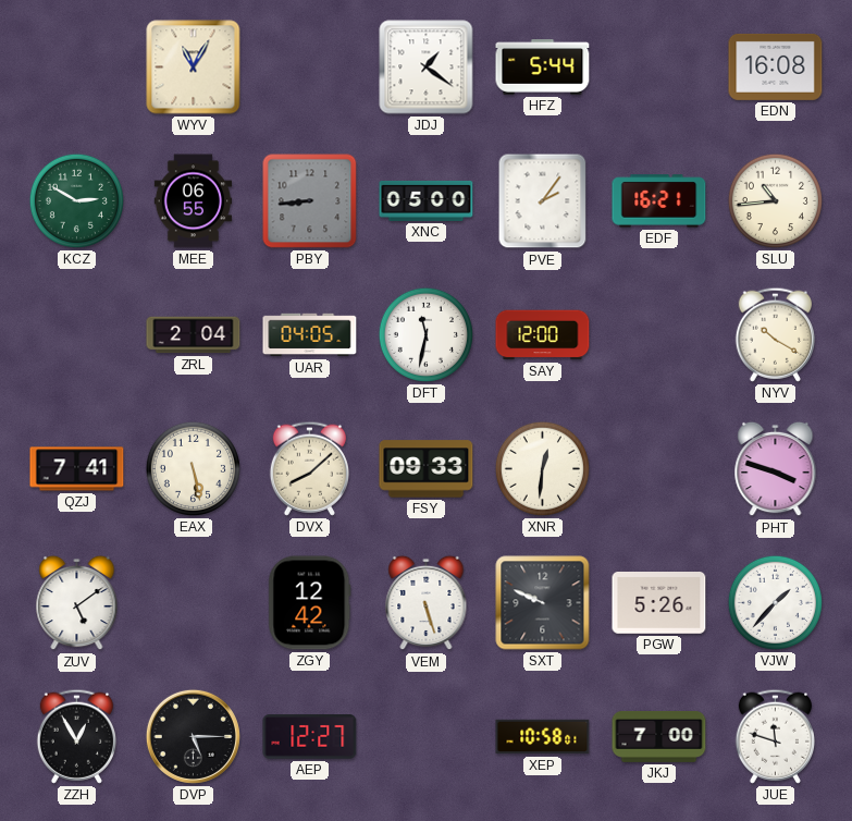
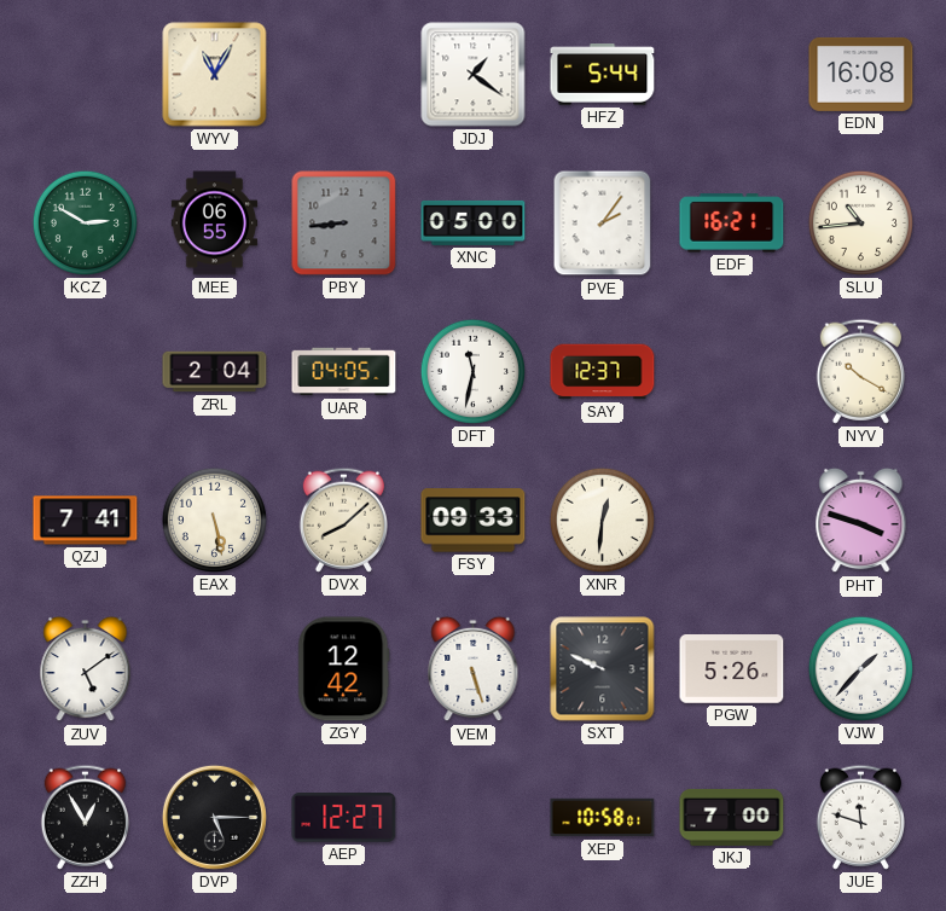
SAY: 12:00 -> 12:37
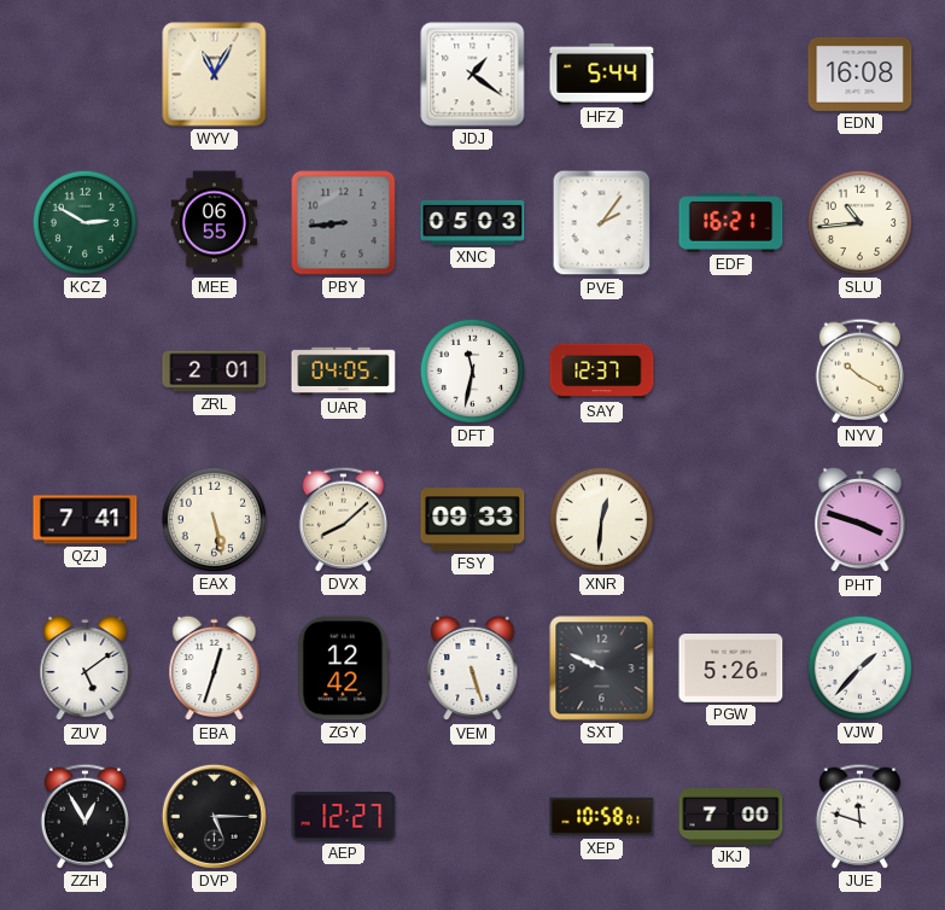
XNC: 05:00 -> 05:03
ZRL: 2:04 -> 2:01
EBA: none -> 12:33
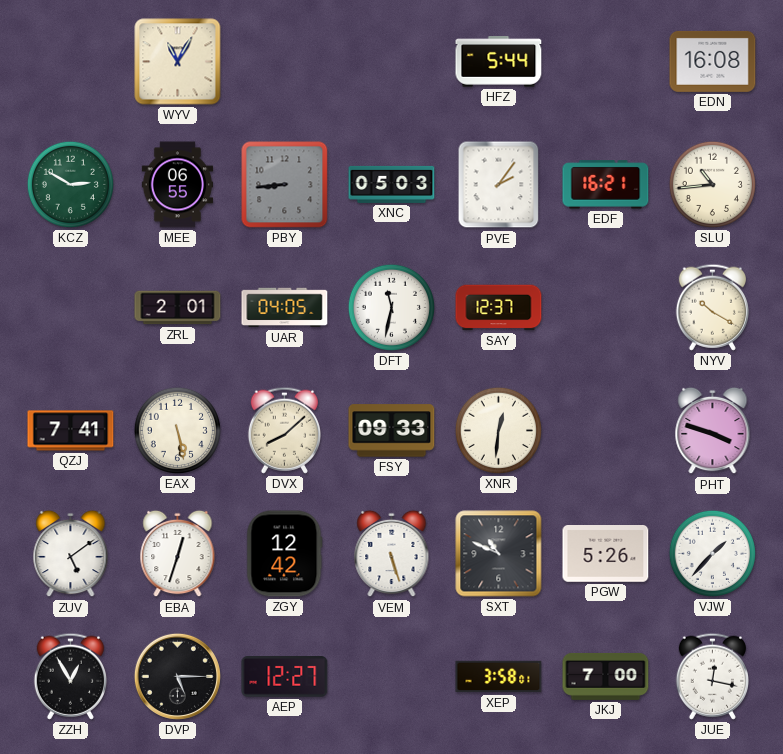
JDJ: 1:21 -> none
SXT: 9:49 -> 10:49
XEP: 10:58 -> 3:58
JUE: 11:48 -> 12:17
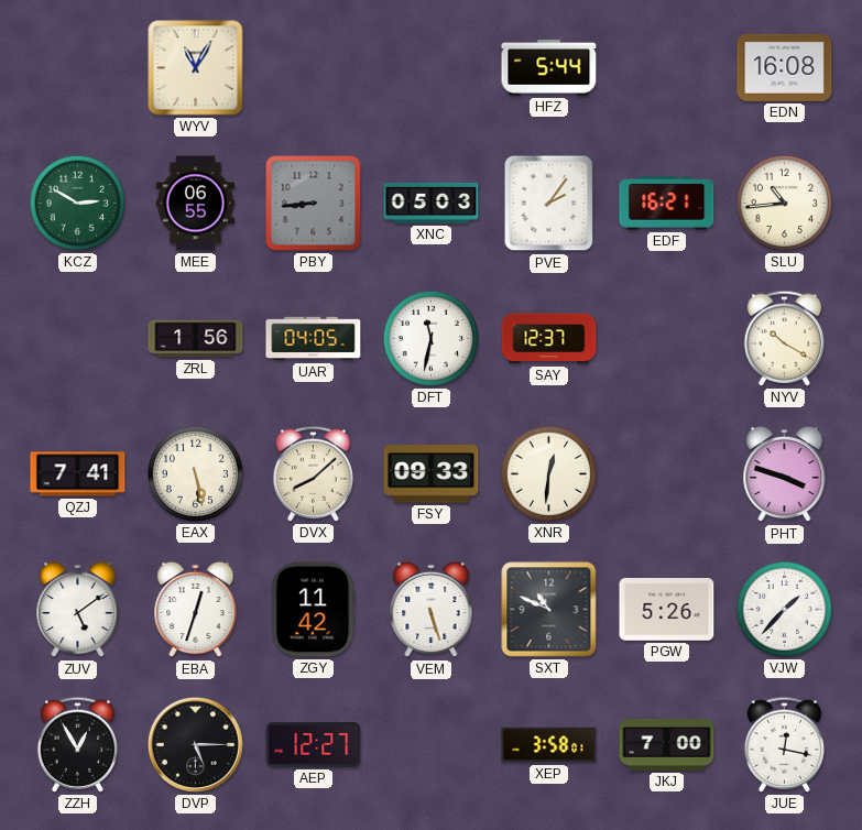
ZRL: 2:01 -> 1:56
ZGY: 12:42 -> 11:42
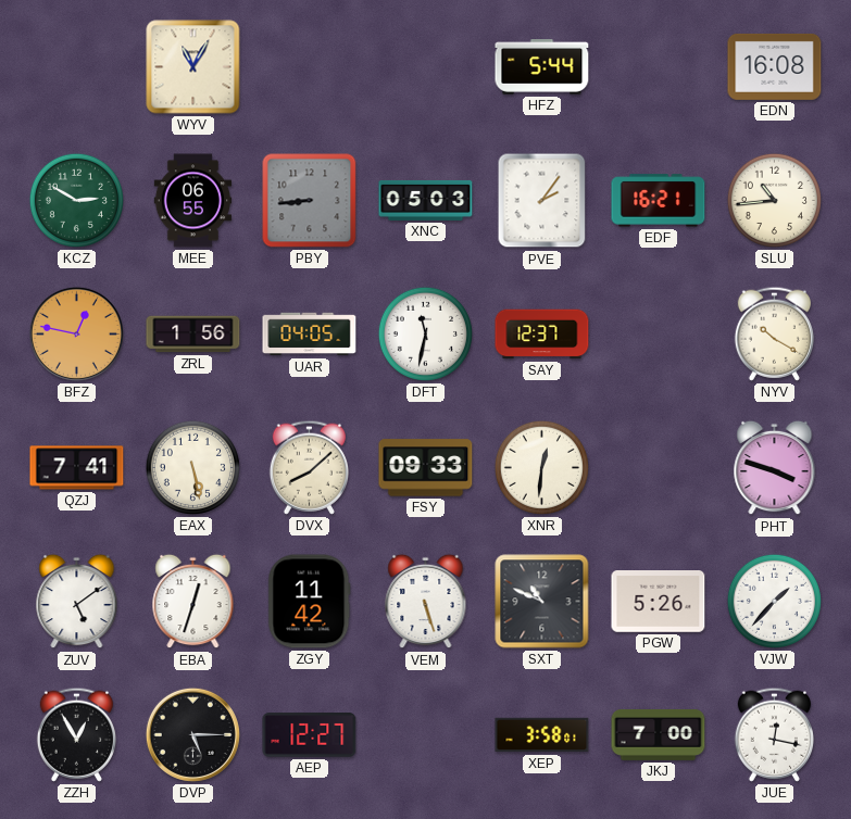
BFZ: none -> 12:47
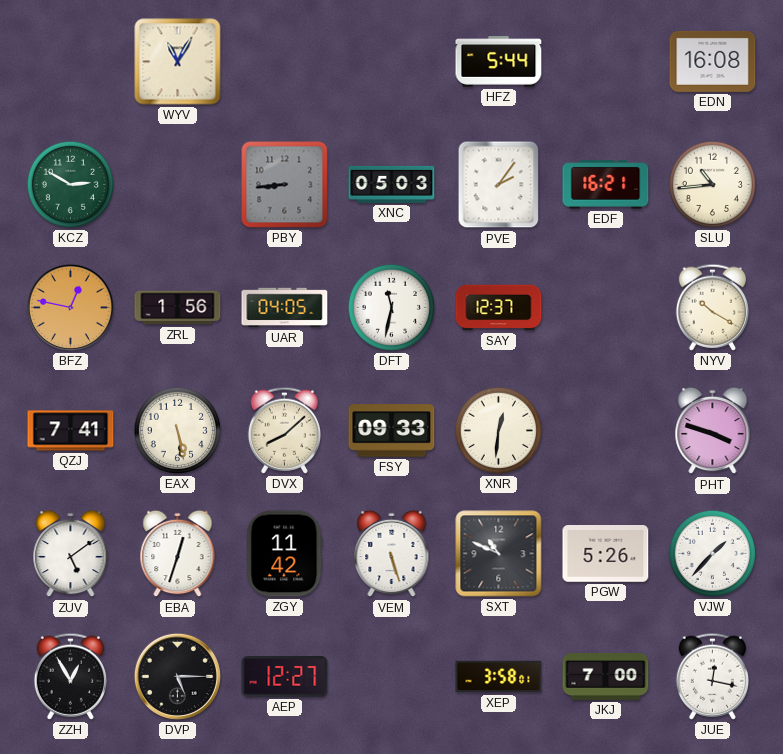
MEE: 06:55 -> none
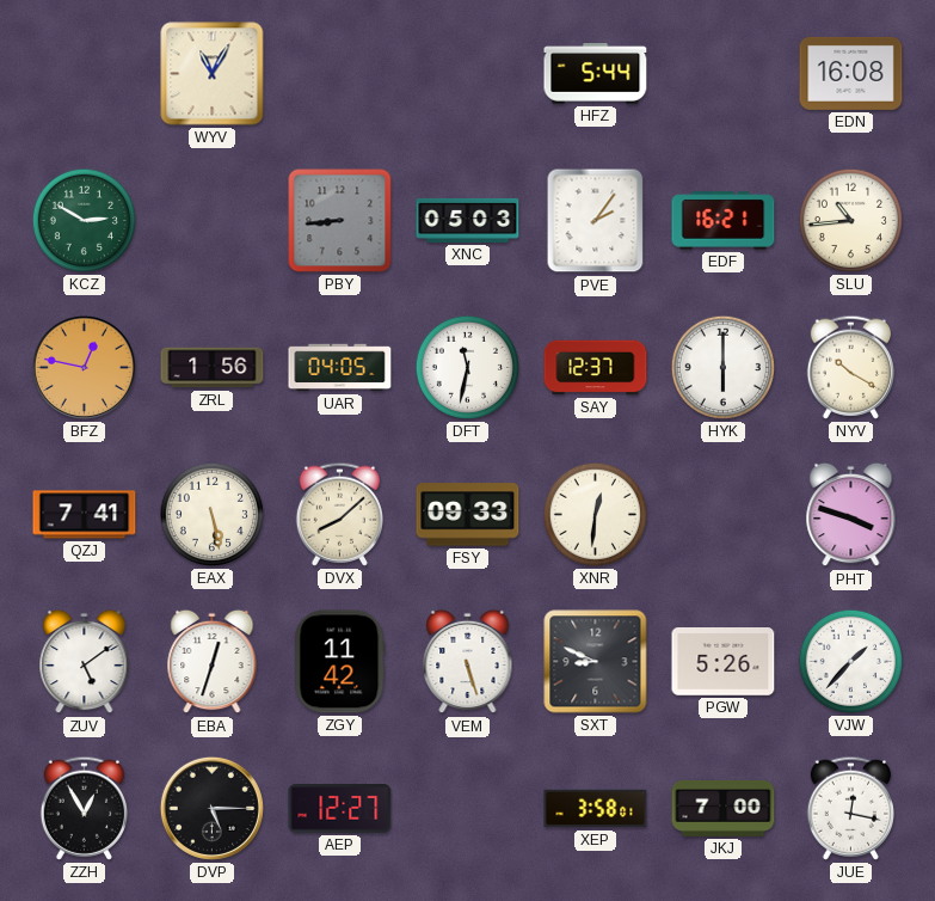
HYK: none -> 6:00
SXT: 10:49 -> 8:49
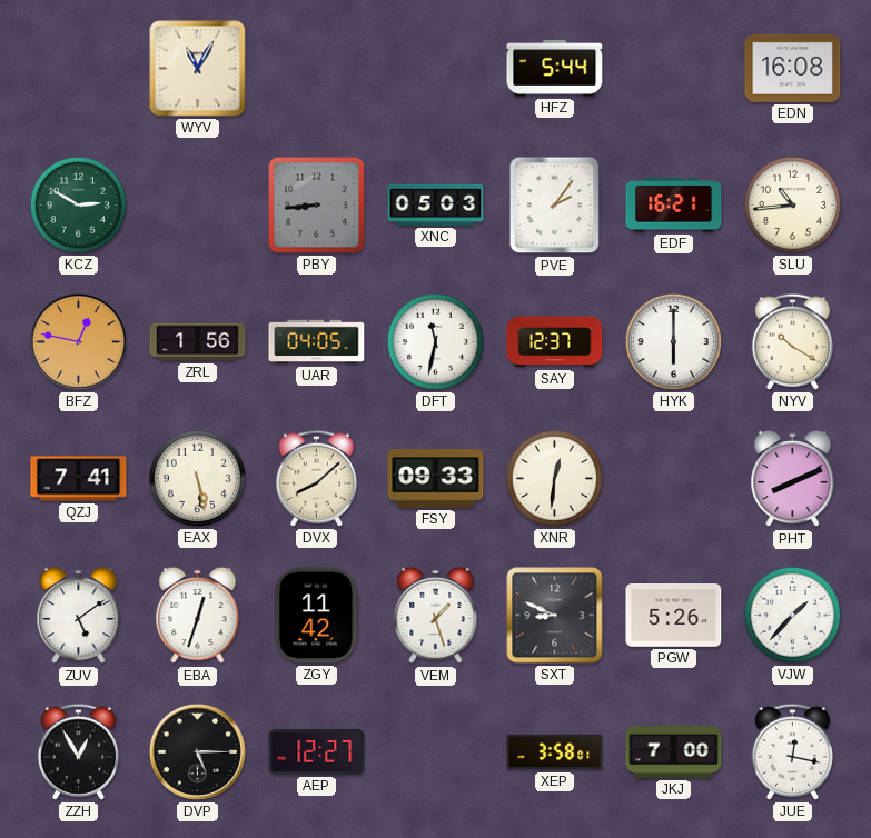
PHT: 3:48 -> 8:11
VEM: 5:27 -> 1:27
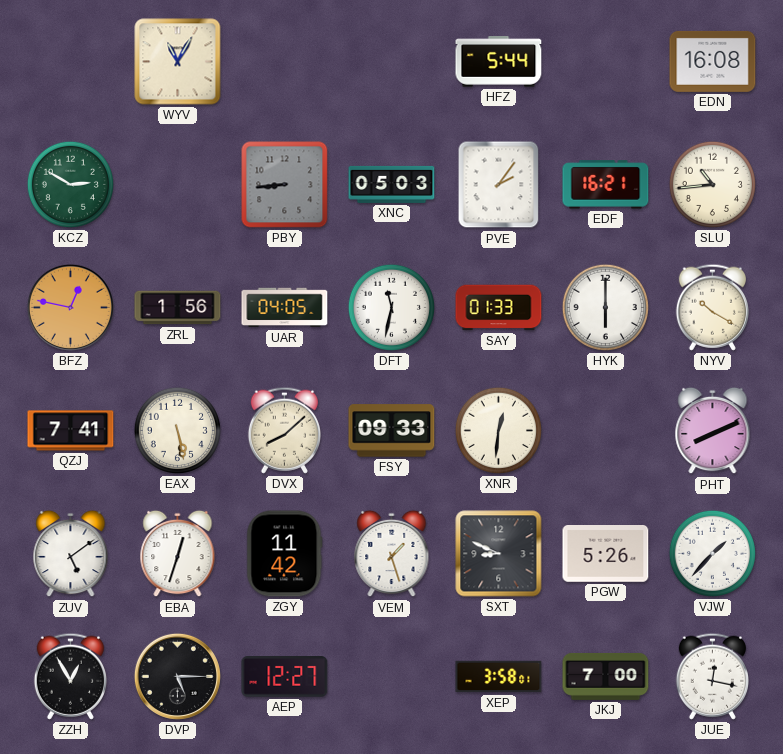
SAY: 12:37 -> 01:33
